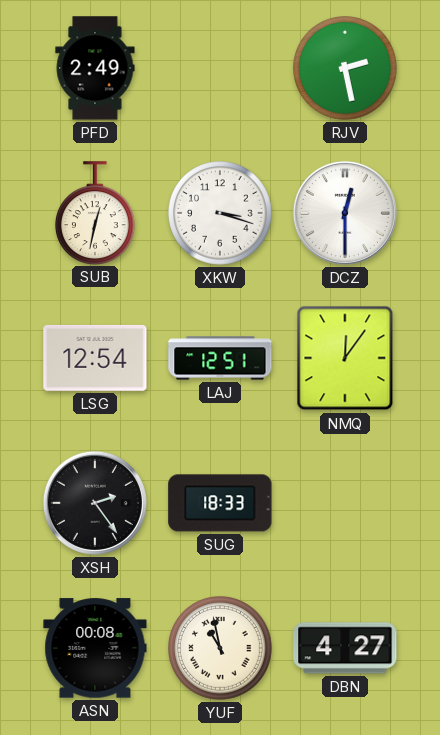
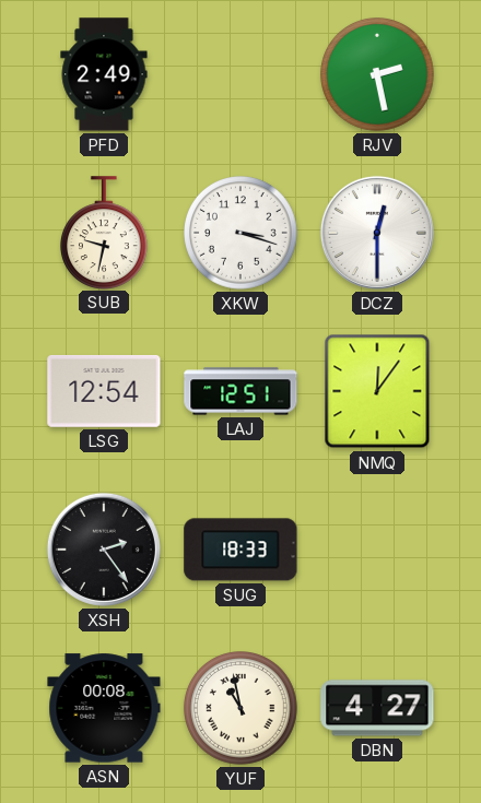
SUB: 12:32 -> 9:32
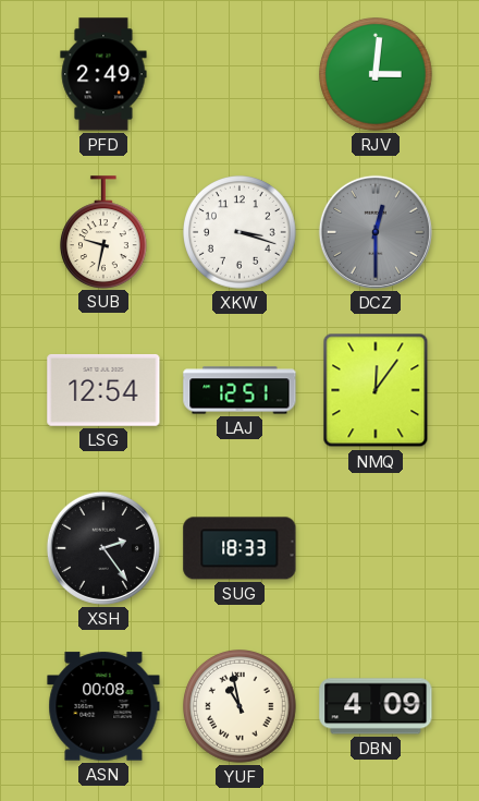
RJV: 2:28 -> 3:01
DCZ dial: white -> grey
DBN: 4:27 -> 4:09
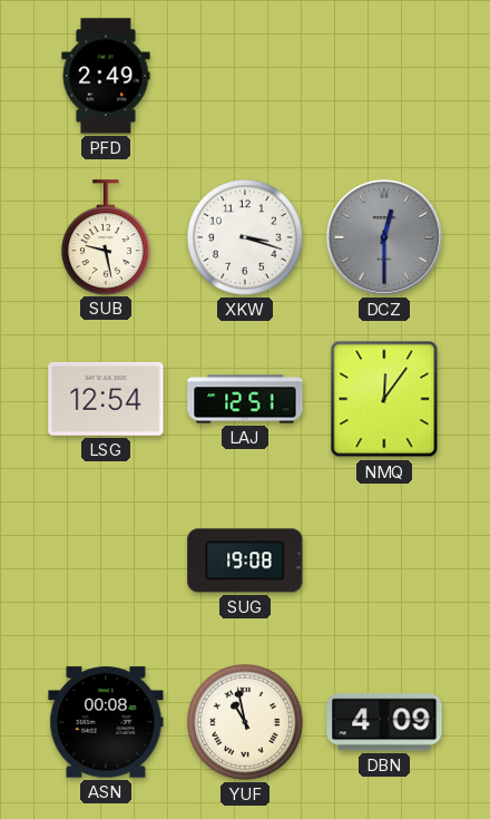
RJV: 3:01 -> none
SUB: 9:32 -> 9:28
XSH: 2:24 -> none
SUG: 18:33 -> 19:08
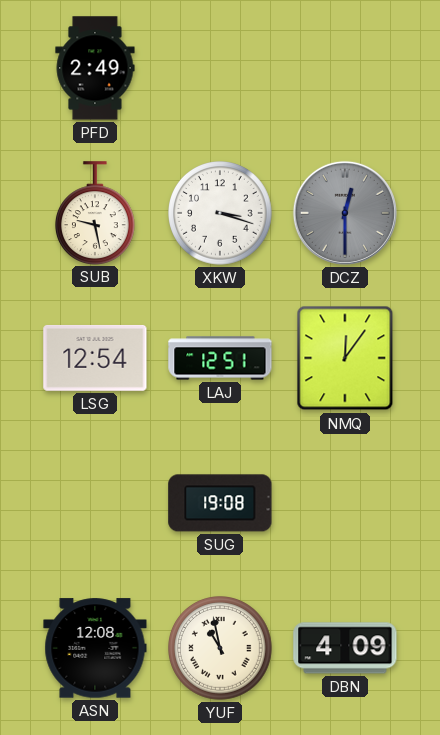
ASN: 00:08 -> 12:08
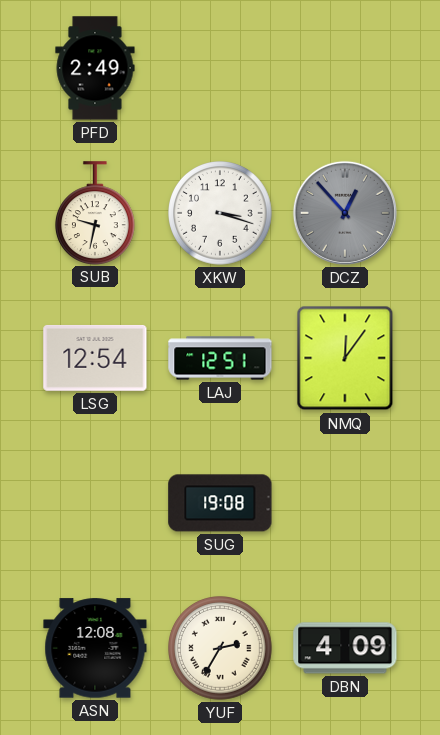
SUB: 9:28 -> 9:32
DCZ: 12:30 -> 12:53
YUF: 10:58 -> 2:35
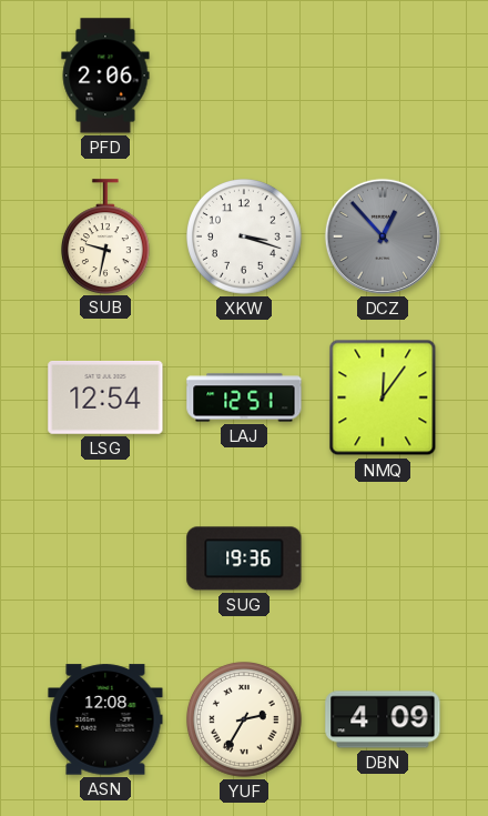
PFD: 2:49 -> 2:06
SUG: 19:08 -> 19:36
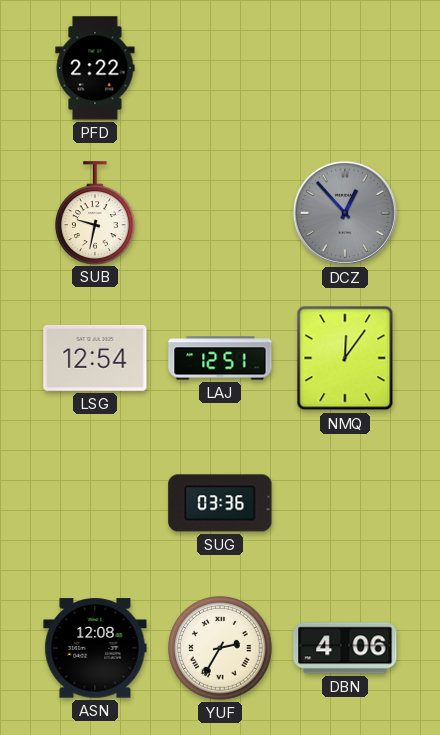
PFD: 2:06 -> 2:22
XKW: 3:18 -> none
SUG: 19:36 -> 03:36
DBN: 4:09 -> 4:06
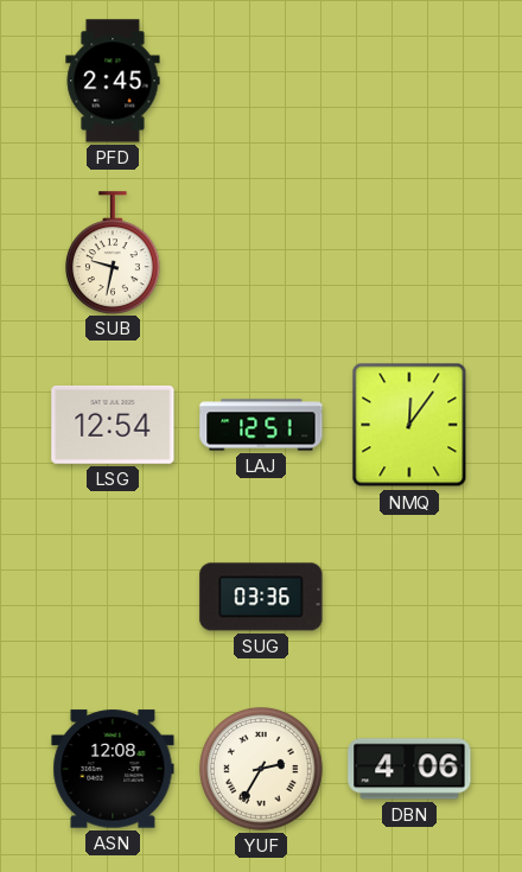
PFD: 2:22 -> 2:45
DCZ: 12:53 -> none
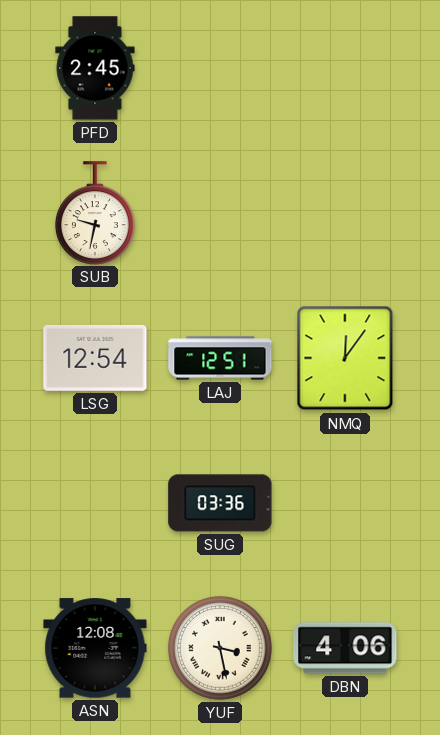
YUF: 2:35 -> 3:28
